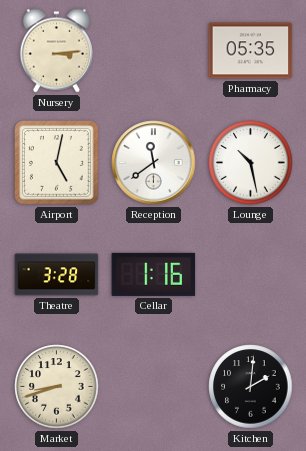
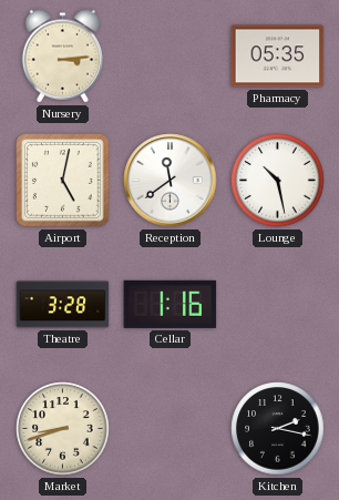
Kitchen: 2:01 -> 2:17
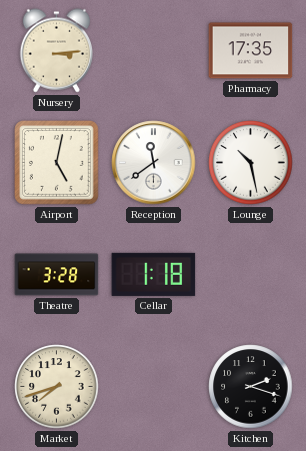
Pharmacy: 05:35 -> 17:35
Cellar: 1:16 -> 1:18
Market: 8:42 -> 7:42
Kitchen: 2:17 -> 2:18
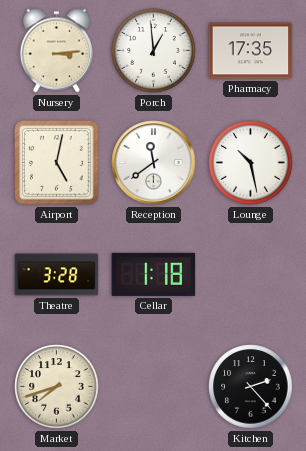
Porch: none -> 12:59
Kitchen: 2:18 -> 2:23
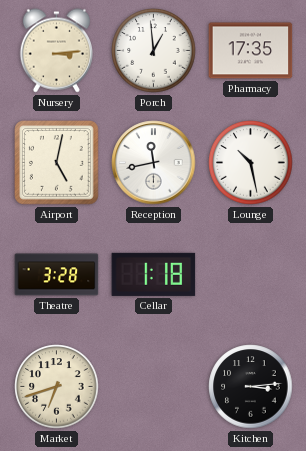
Reception: 11:39 -> 11:43
Market: 7:42 -> 6:42
Kitchen: 2:23 -> 3:14
